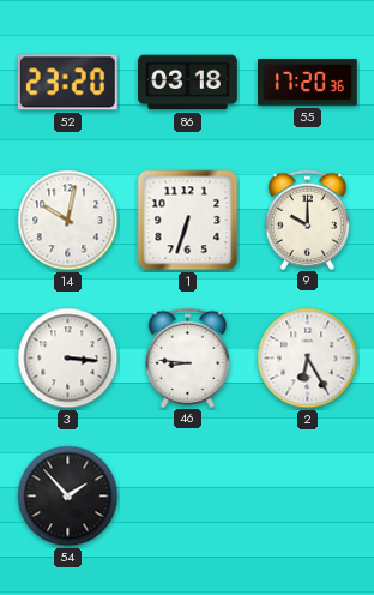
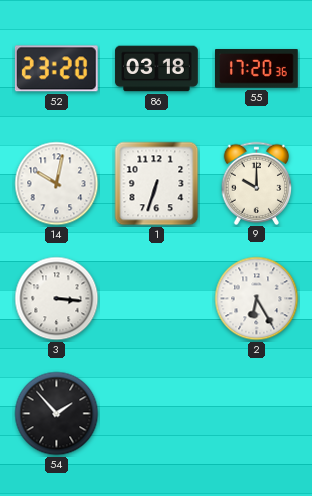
46: 8:46 -> none
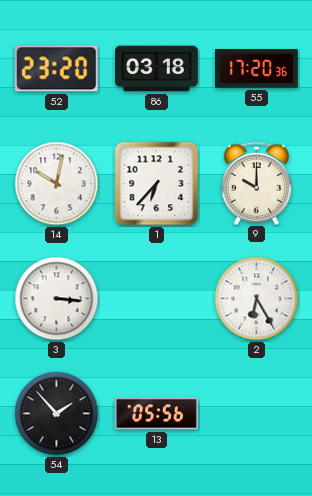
1: 6:33 -> 6:37
13: none -> 05:56
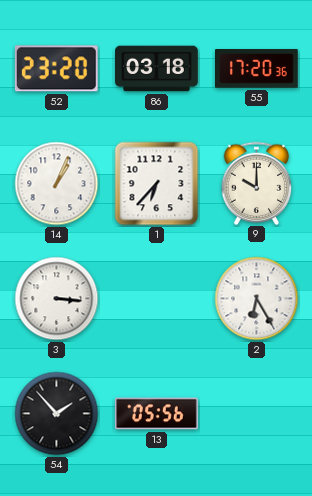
14: 10:02 -> 1:04
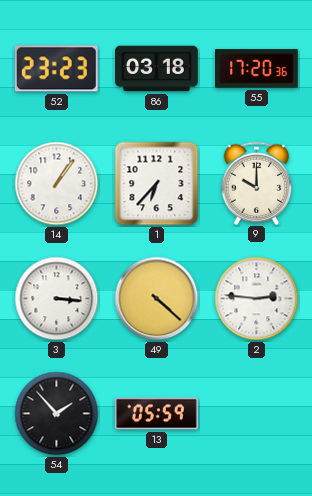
52: 23:20 -> 23:23
14: 1:04 -> 1:06
49: none -> 4:22
2: 6:25 -> 2:46
13: 05:56 -> 05:59
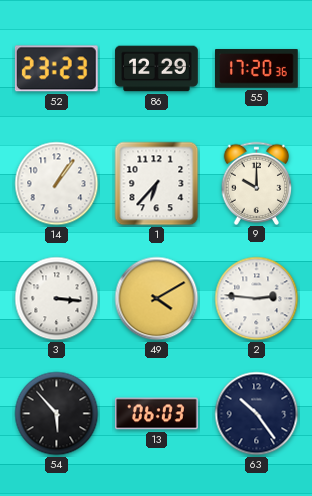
86: 03:18 -> 12:29
49: 4:22 -> 4:10
54: 1:53 -> 5:53
13: 05:59 -> 06:03
63: none -> 10:24
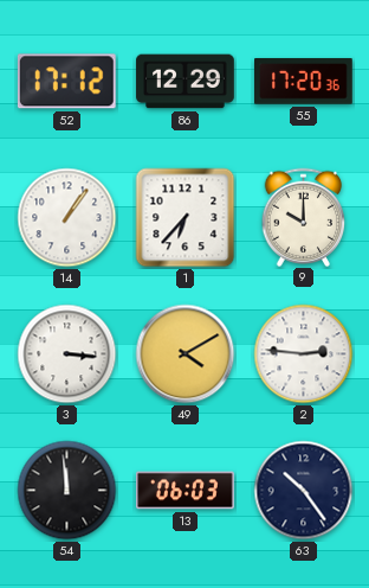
52: 23:23 -> 17:12
54: 5:53 -> 11:59
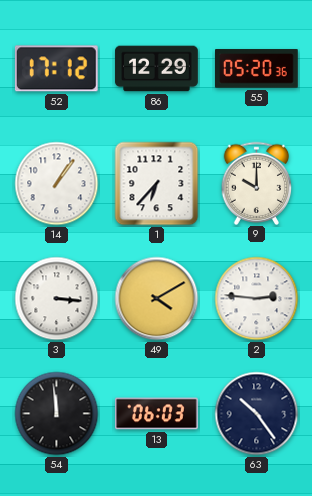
55: 17:20 -> 05:20
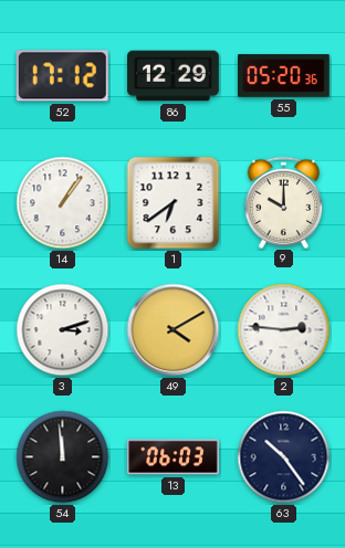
1: 6:37 -> 6:39
3: 3:16 -> 3:12
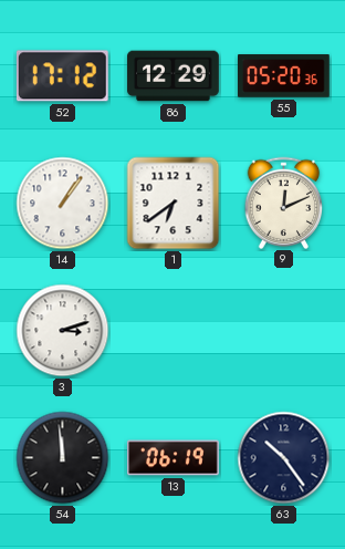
9: 10:00 -> 12:11
49: 4:10 -> none
2: 2:46 -> none
13: 06:03 -> 06:19
